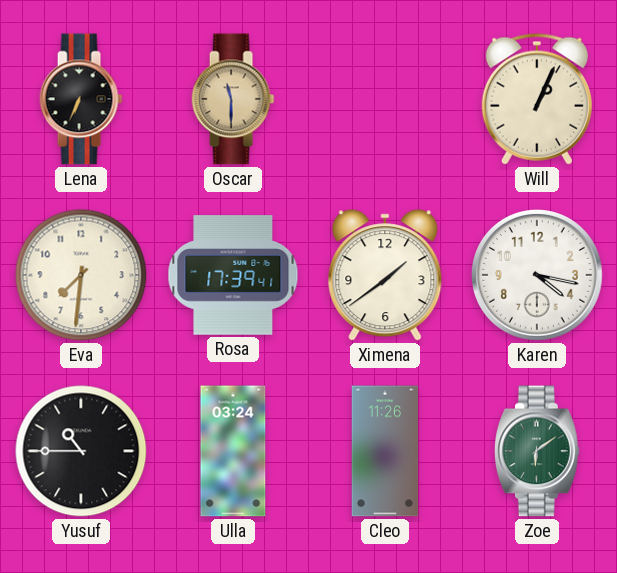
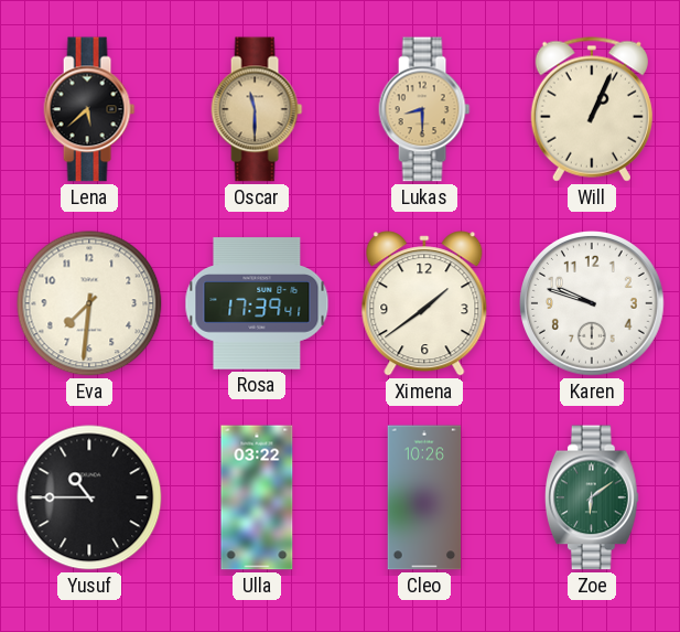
Lena: 6:34 -> 5:38
Lukas: none -> 8:30
Karen: 4:17 -> 9:48
Ulla: 03:24 -> 03:22
Cleo: 11:26 -> 10:26
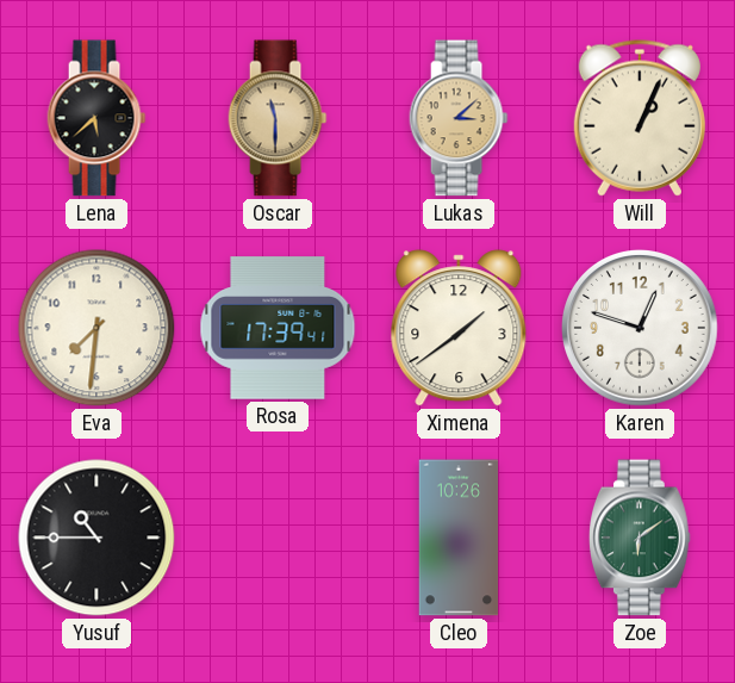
Lukas: 8:30 -> 3:08
Karen: 9:48 -> 12:48
Ulla: 03:22 -> none
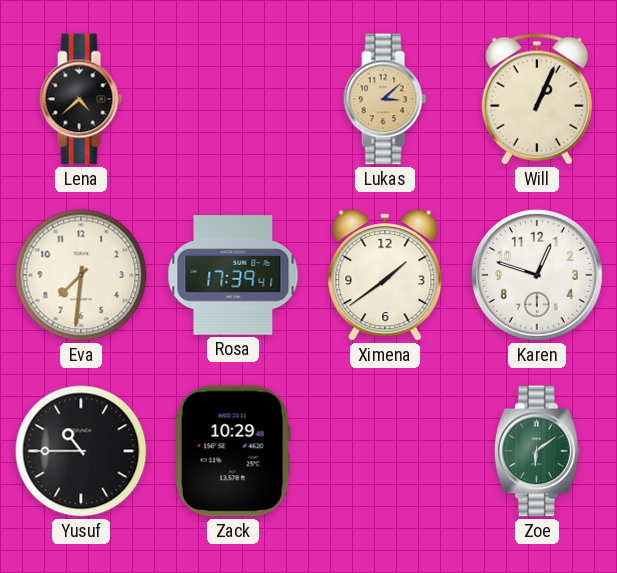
Lena: 5:38 -> 4:38
Oscar: 11:30 -> none
Zack: none -> 10:29
Cleo: 10:26 -> none
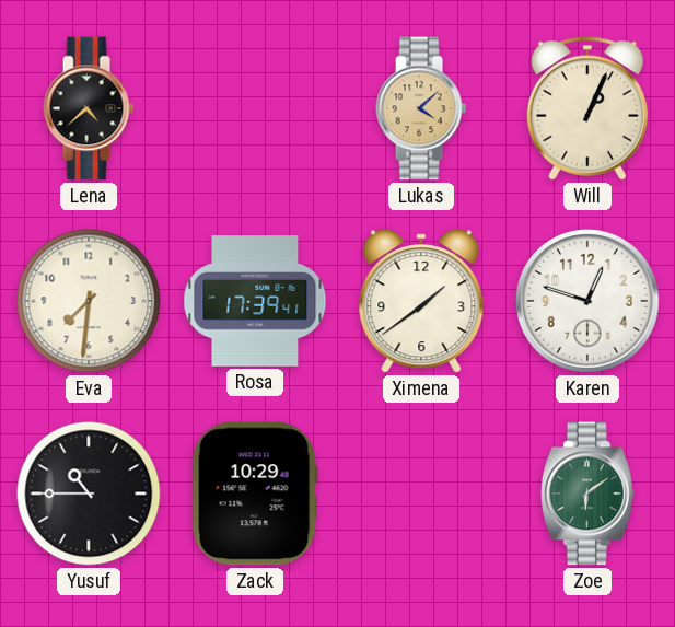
Lukas: 3:08 -> 4:08
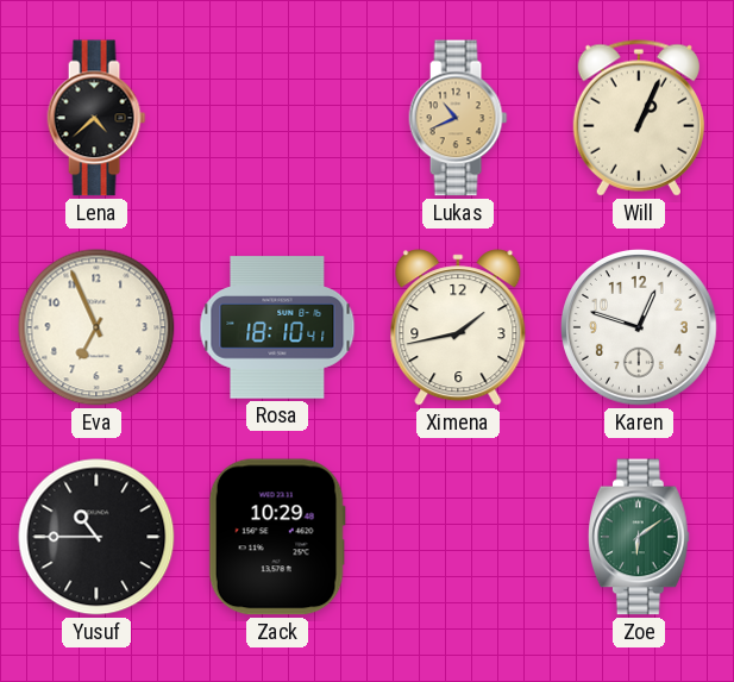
Lukas: 4:08 -> 10:41
Eva: 7:31 -> 6:56
Rosa: 17:39 -> 18:10
Ximena: 1:39 -> 1:43
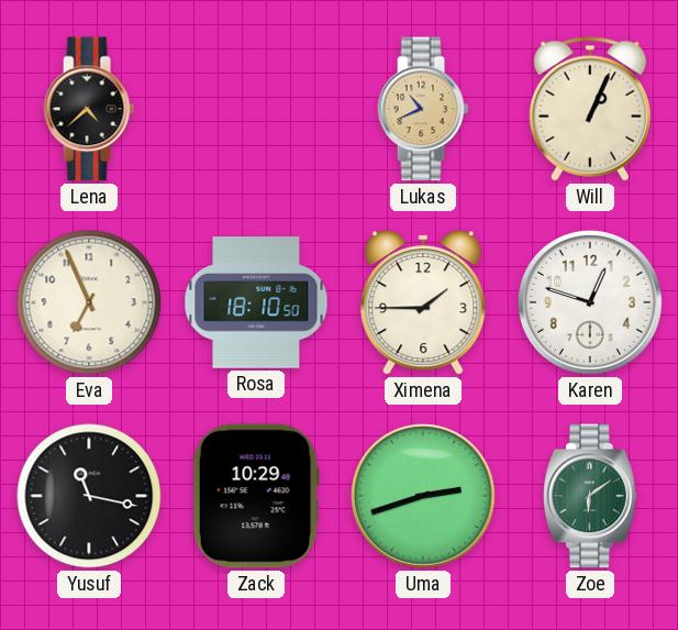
Rosa: 18:10:41 -> 18:10:50
Ximena: 1:43 -> 1:45
Yusuf: 10:45 -> 11:17
Uma: none -> 2:42
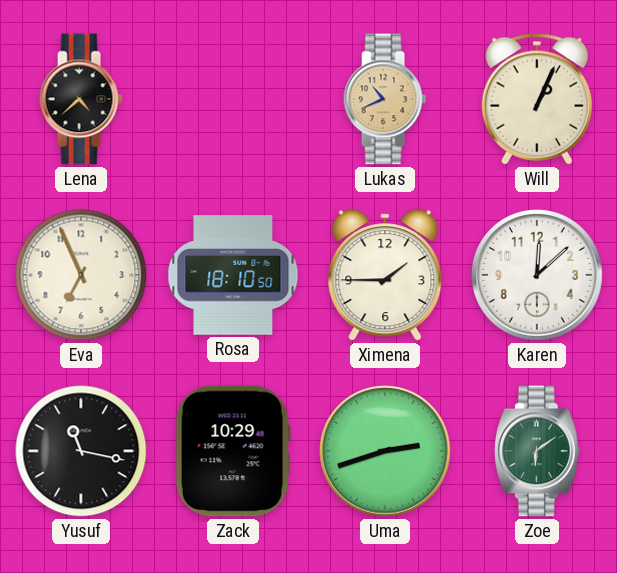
Karen: 12:48 -> 12:08
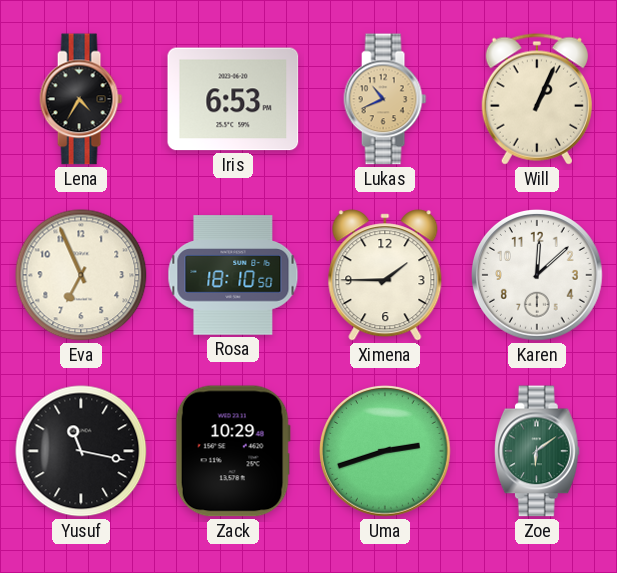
Lena: 4:38 -> 4:35
Iris: none -> 6:53
